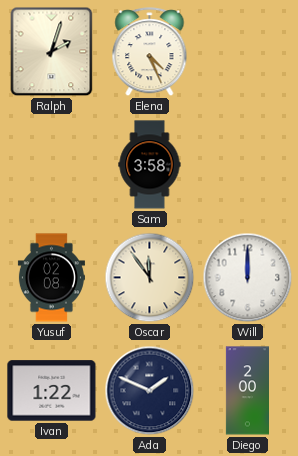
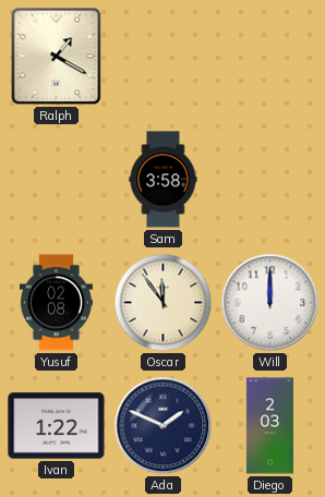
Ralph: 2:03 -> 1:20
Elena: 4:26 -> none
Diego: 2:00 -> 2:03
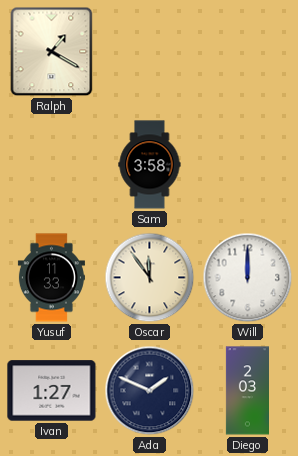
Yusuf: 02:08 -> 11:33
Ivan: 1:22 -> 1:27
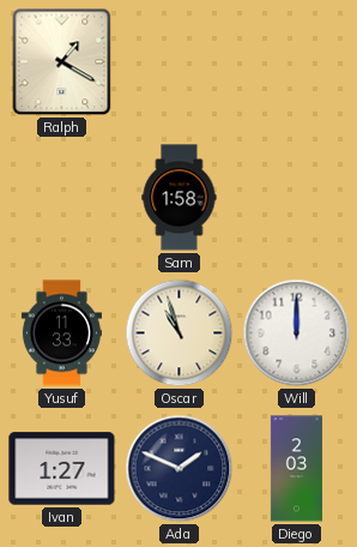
Sam: 3:58 -> 1:58
Oscar: 11:54 -> 10:57
